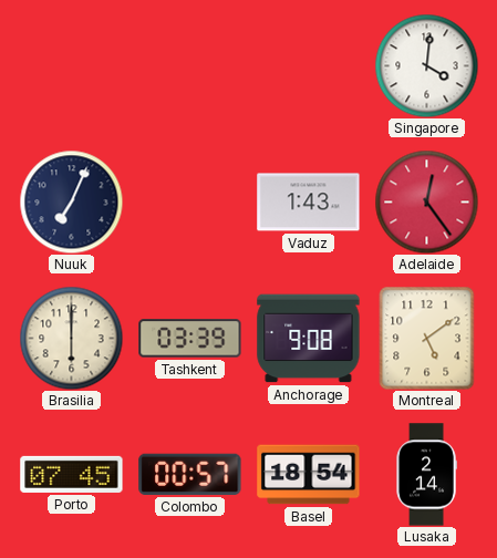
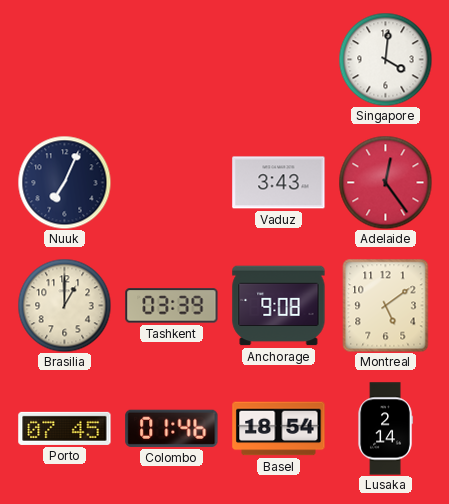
Vaduz: 1:43 -> 3:43
Brasilia: 6:00 -> 1:00
Colombo: 00:57 -> 01:46
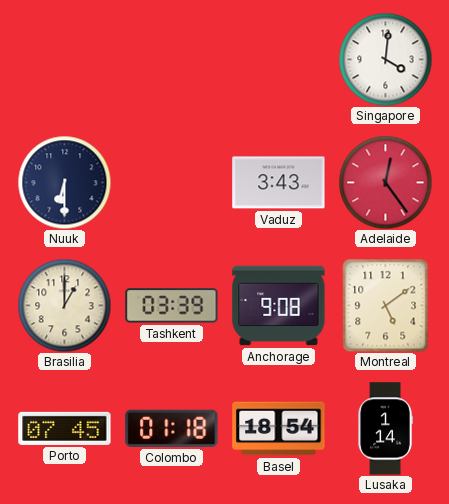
Nuuk: 7:04 -> 6:30
Colombo: 01:46 -> 01:18
Lusaka: 2:14 -> 1:14
